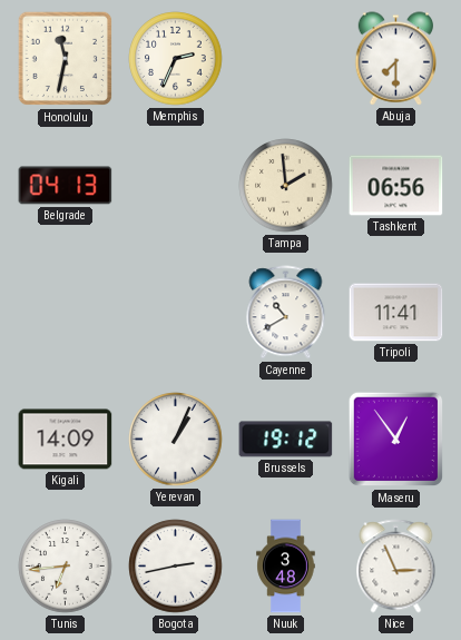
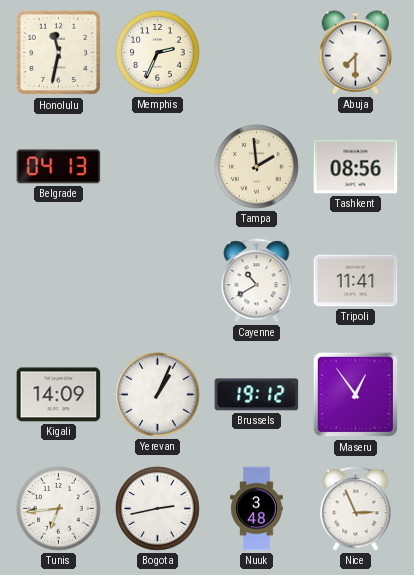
Tashkent: 06:56 -> 08:56
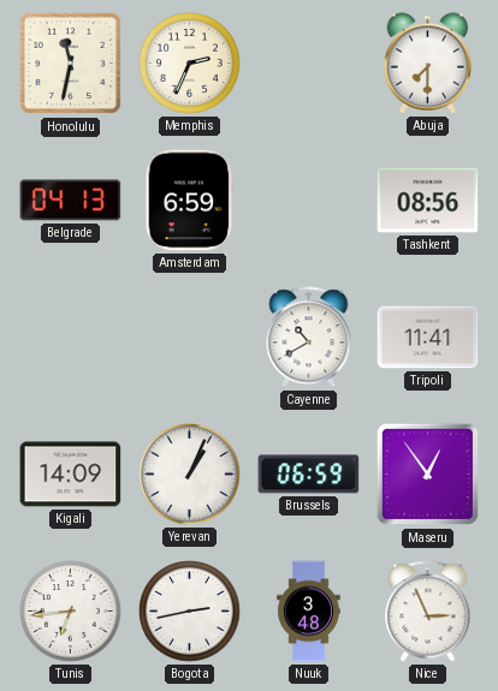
Amsterdam: none -> 6:59
Tampa: 1:59 -> none
Brussels: 19:12 -> 06:59
